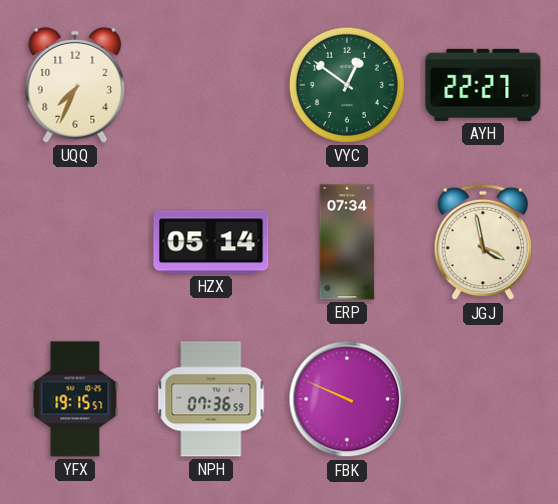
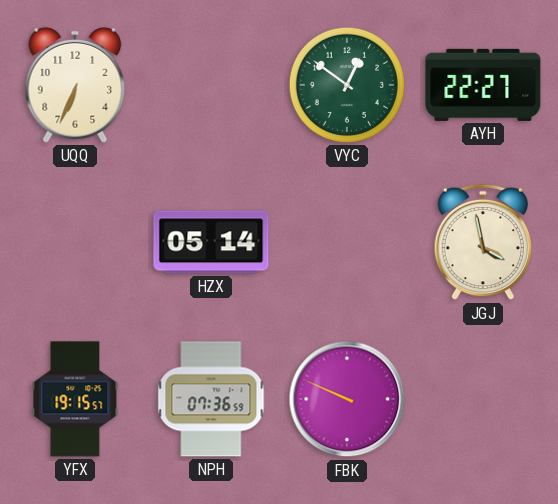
UQQ: 7:34 -> 6:34
ERP: 07:34 -> none
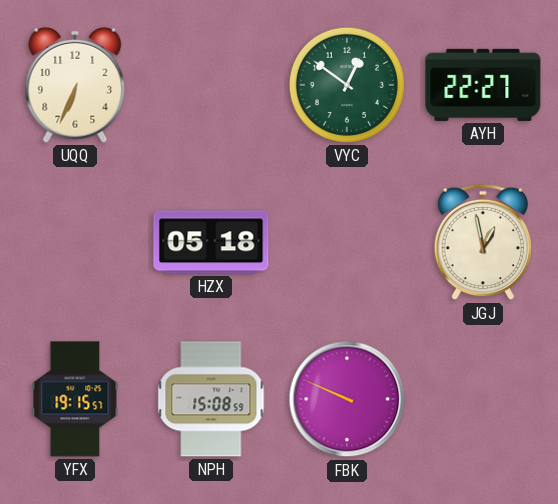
HZX: 05:14 -> 05:18
JGJ: 3:58 -> 12:58
NPH: 07:36 -> 15:08
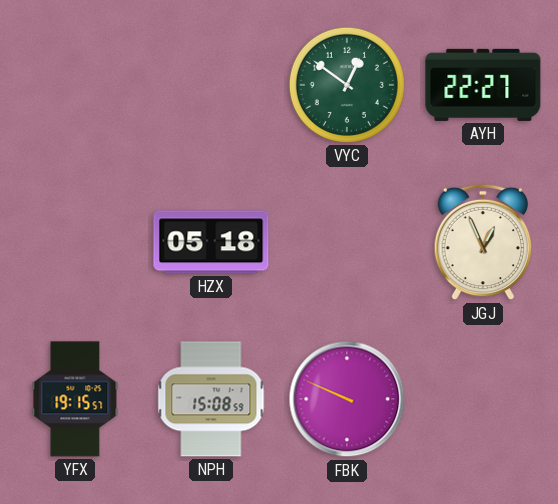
UQQ: 6:34 -> none
JGJ: 12:58 -> 12:56
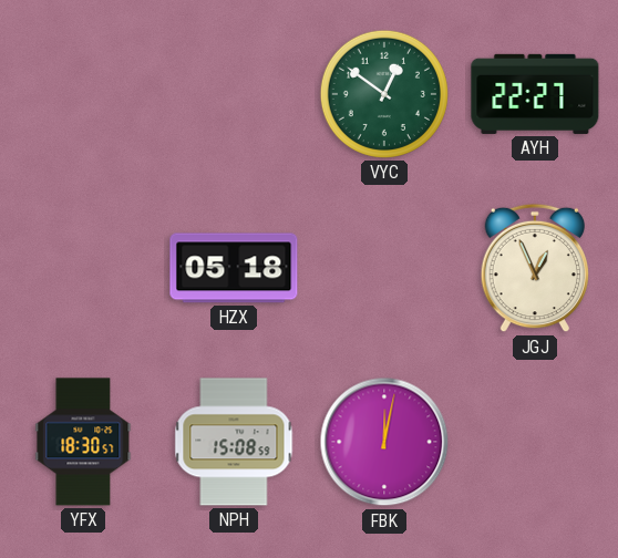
YFX: 19:15 -> 18:30
FBK: 9:49 -> 12:02
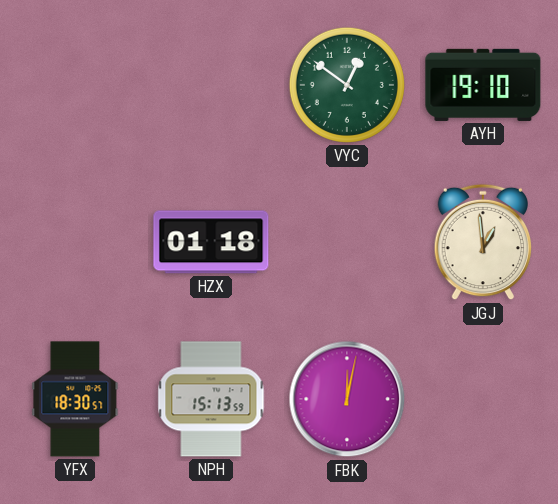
AYH: 22:27 -> 19:10
HZX: 05:18 -> 01:18
JGJ: 12:56 -> 12:59
NPH: 15:08 -> 15:13
